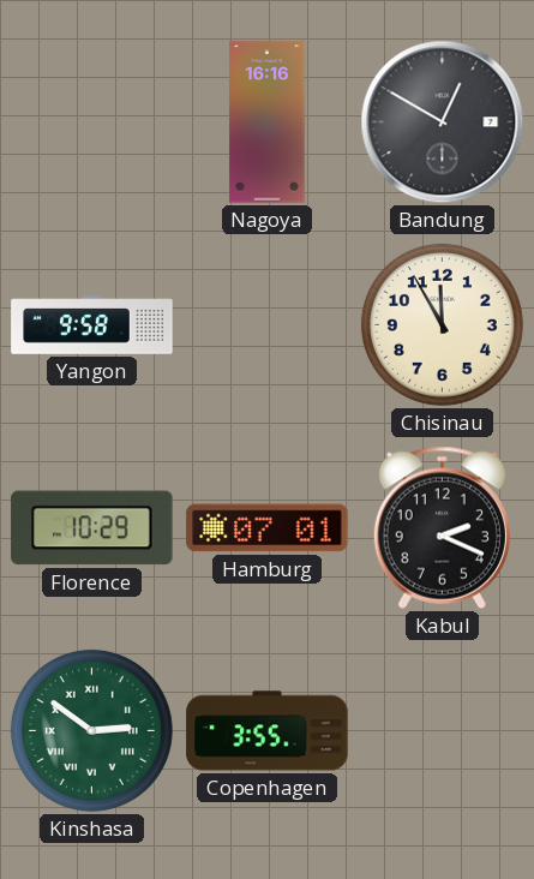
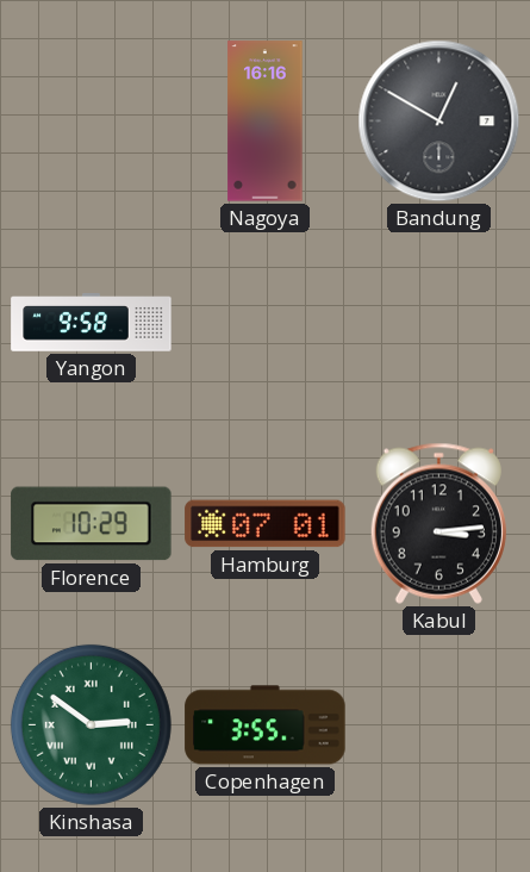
Chisinau: 11:55 -> none
Kabul: 2:19 -> 3:14
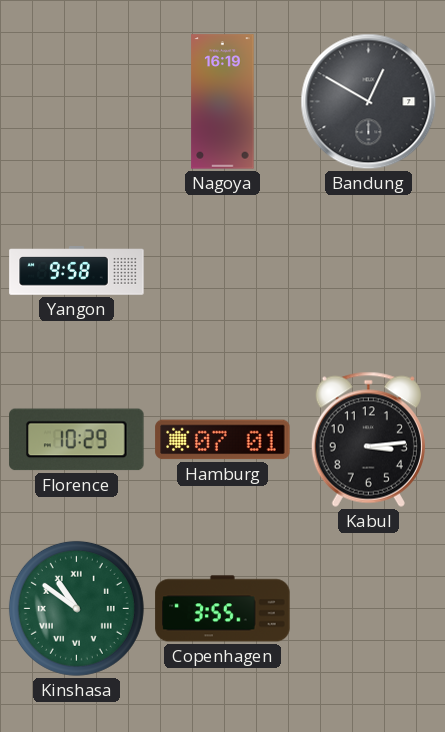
Nagoya: 16:16 -> 16:19
Kinshasa: 2:51 -> 10:51
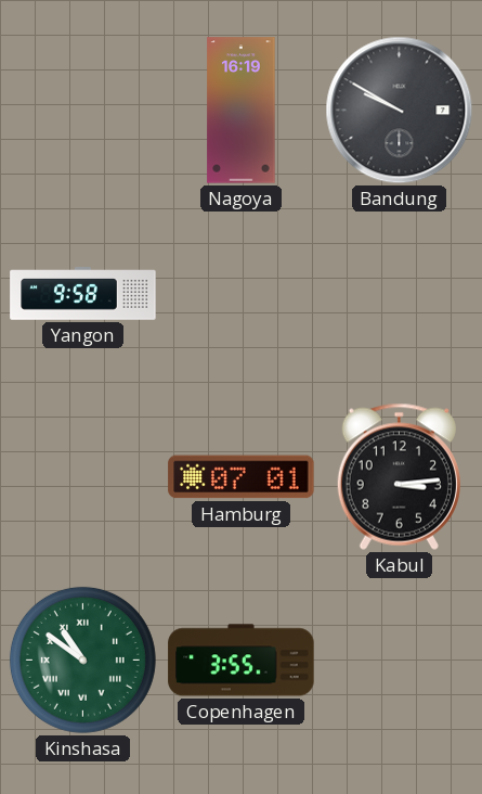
Bandung: 12:50 -> 9:50
Florence: 10:29 -> none
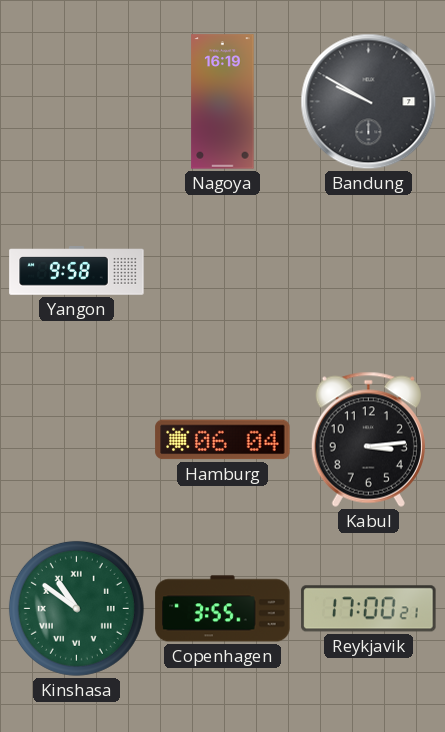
Hamburg: 07:01 -> 06:04
Reykjavik: none -> 17:00
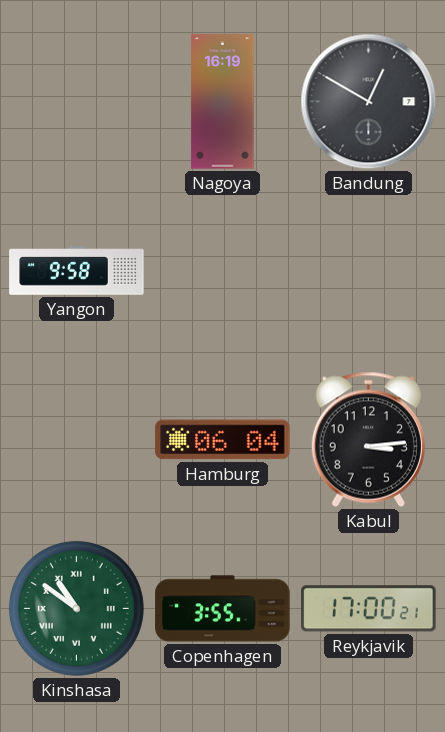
Bandung: 9:50 -> 12:50
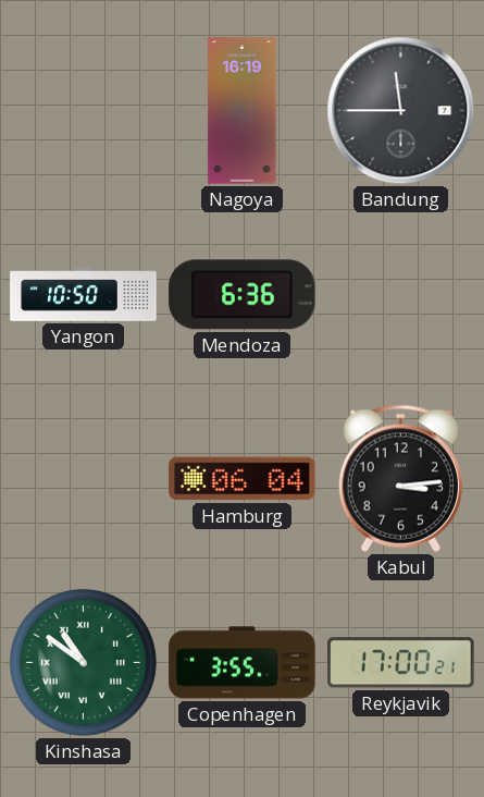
Bandung: 12:50 -> 11:45
Yangon: 9:58 -> 10:50
Mendoza: none -> 6:36
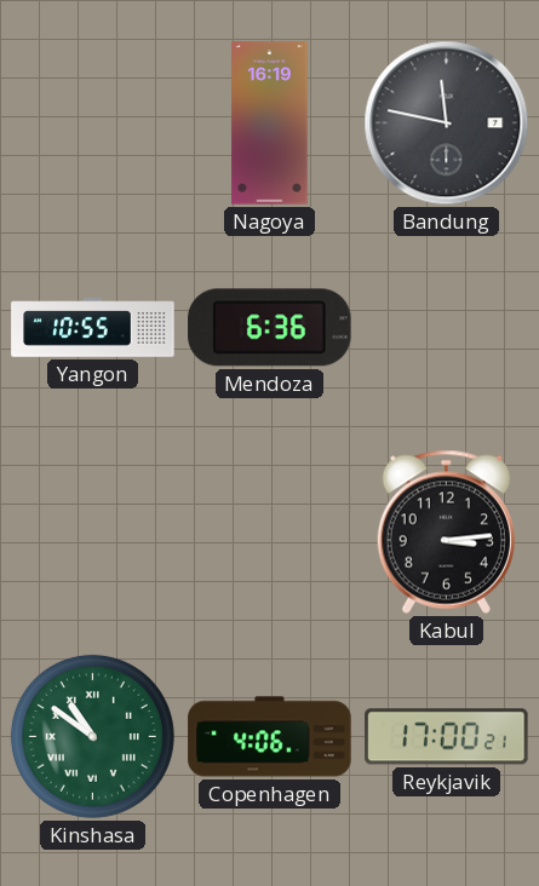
Bandung: 11:45 -> 11:47
Yangon: 10:50 -> 10:55
Hamburg: 06:04 -> none
Copenhagen: 3:55 -> 4:06
